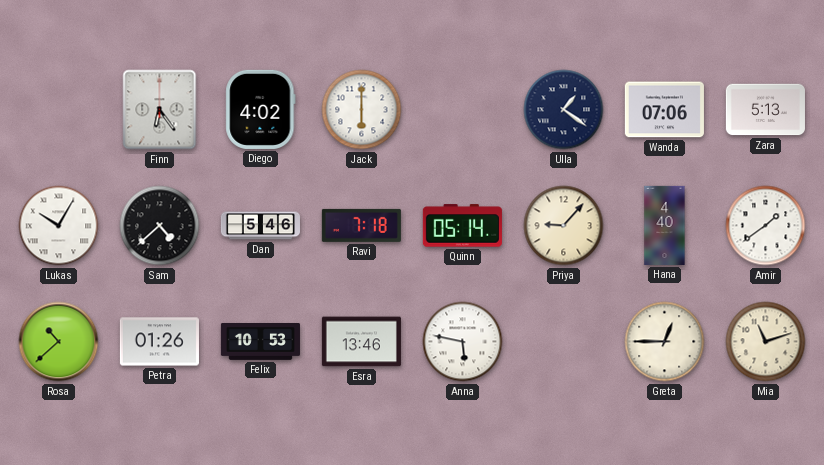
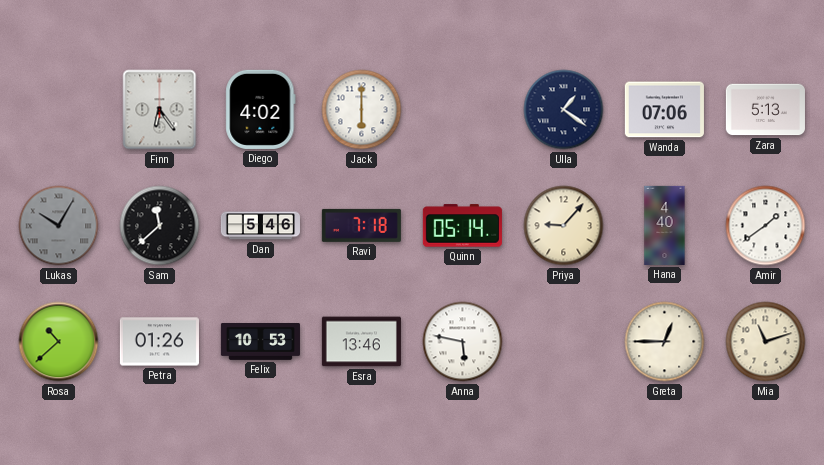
Lukas dial: white -> grey
Sam: 4:38 -> 11:38
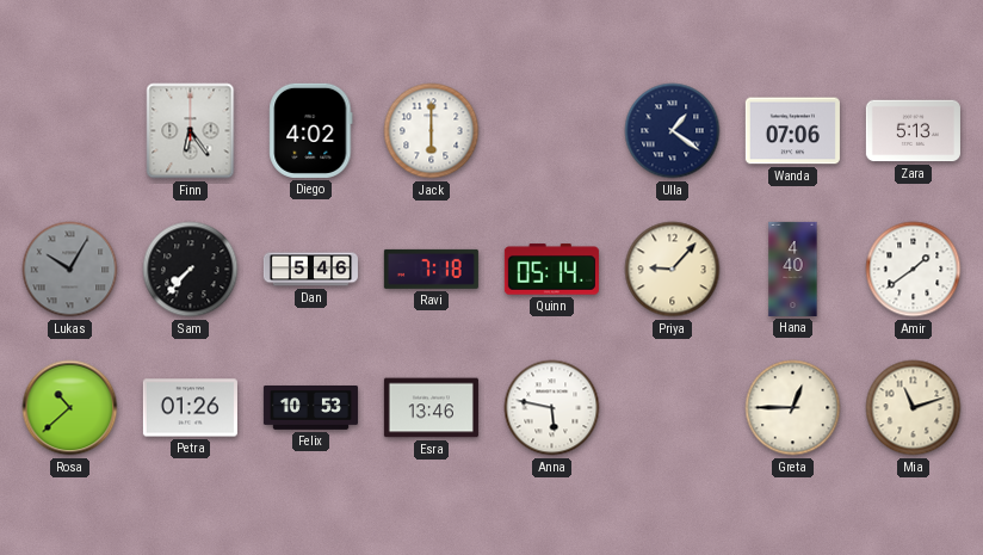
Sam: 11:38 -> 7:37
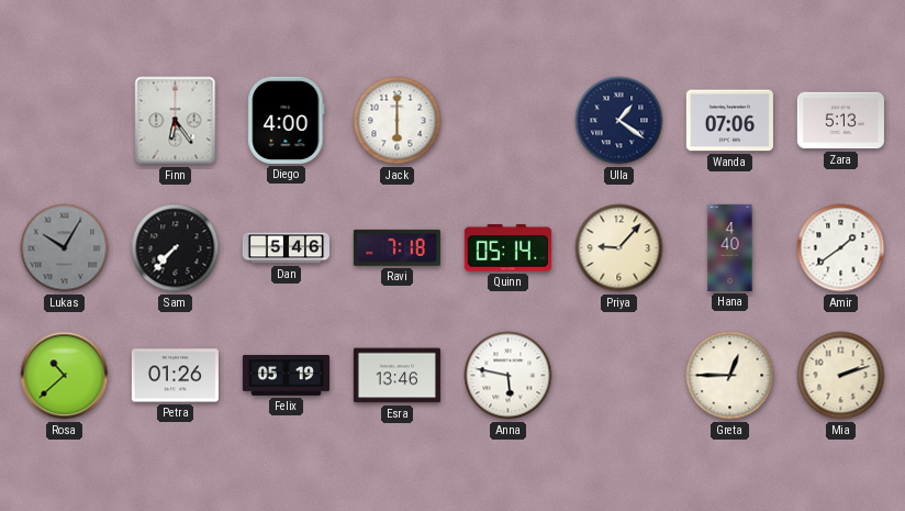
Diego: 4:02 -> 4:00
Felix: 10:53 -> 05:19
Mia: 11:12 -> 2:12
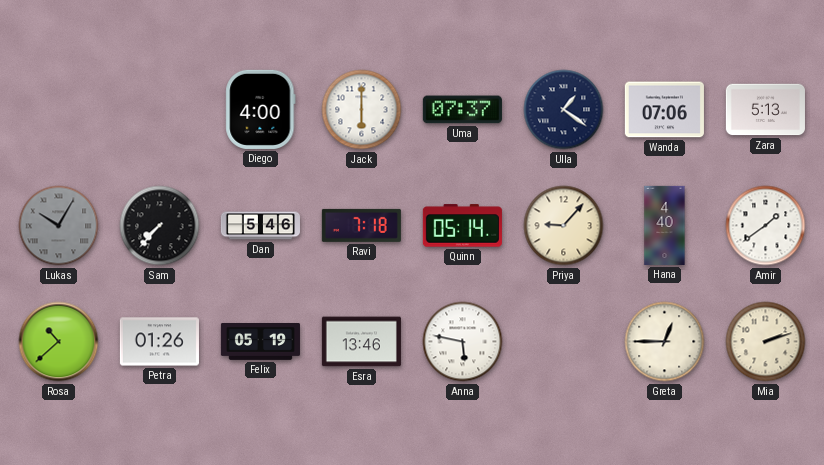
Finn: 6:24 -> none
Uma: none -> 07:37
